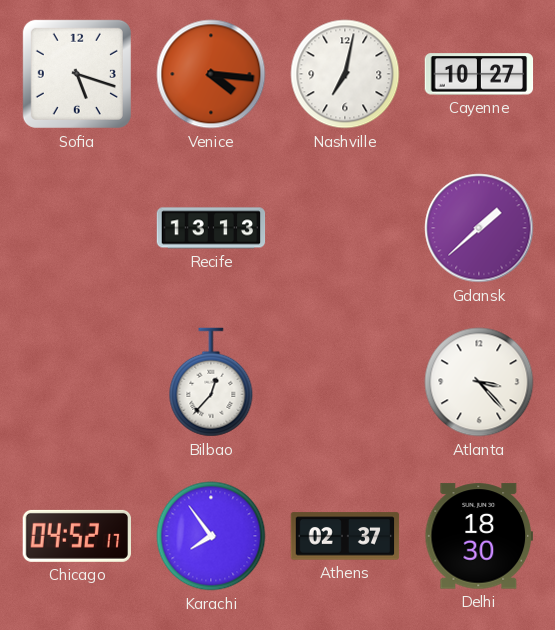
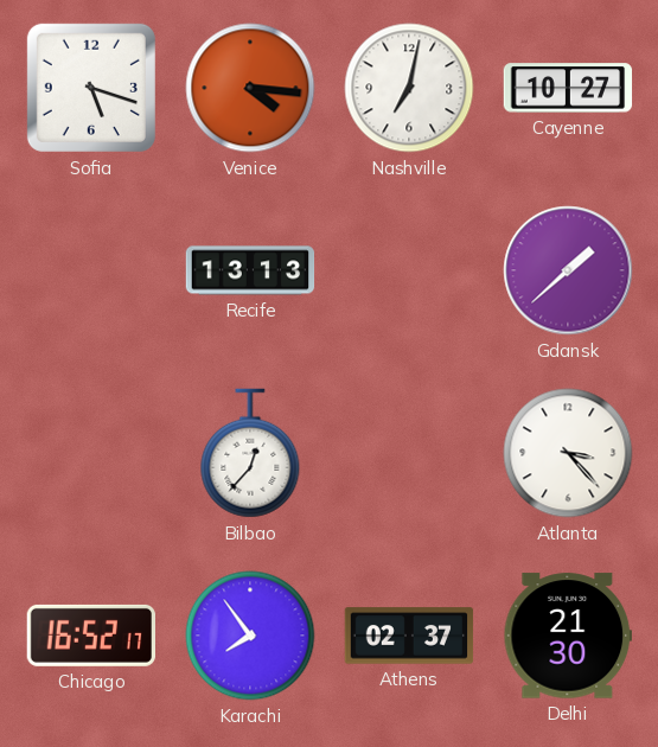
Chicago: 04:52 -> 16:52
Delhi: 18:30 -> 21:30
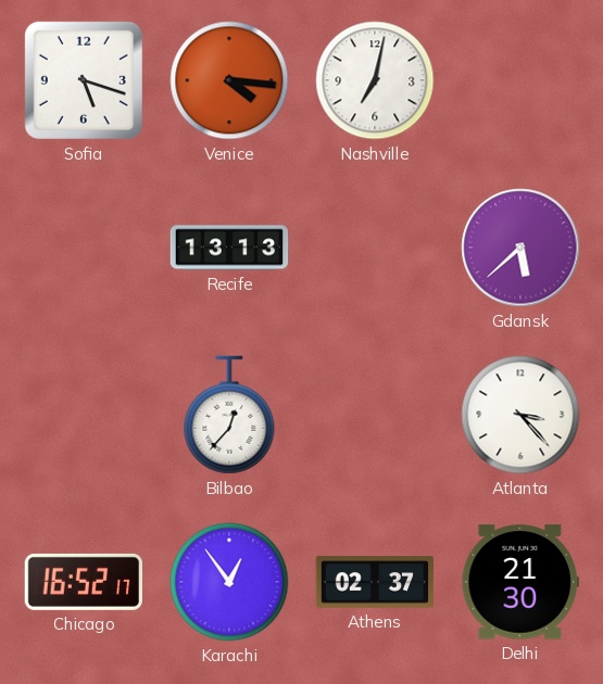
Cayenne: 10:27 -> none
Gdansk: 1:38 -> 5:38
Karachi: 7:54 -> 12:54
